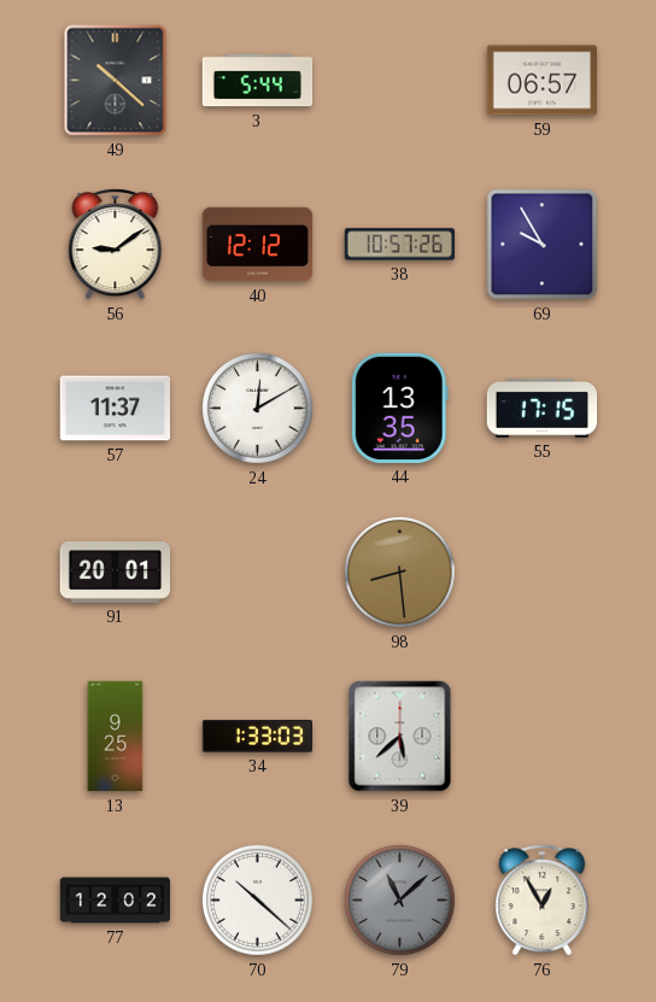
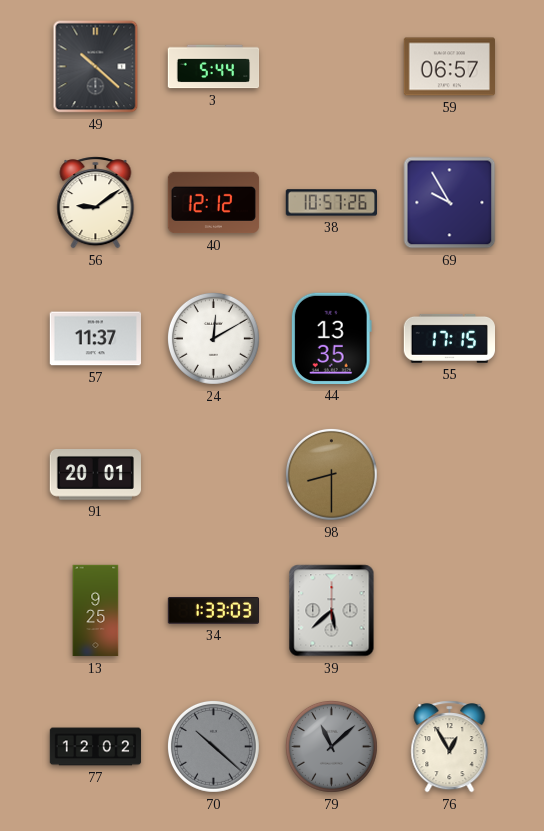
98: 8:29 -> 8:30
70 dial: white -> grey
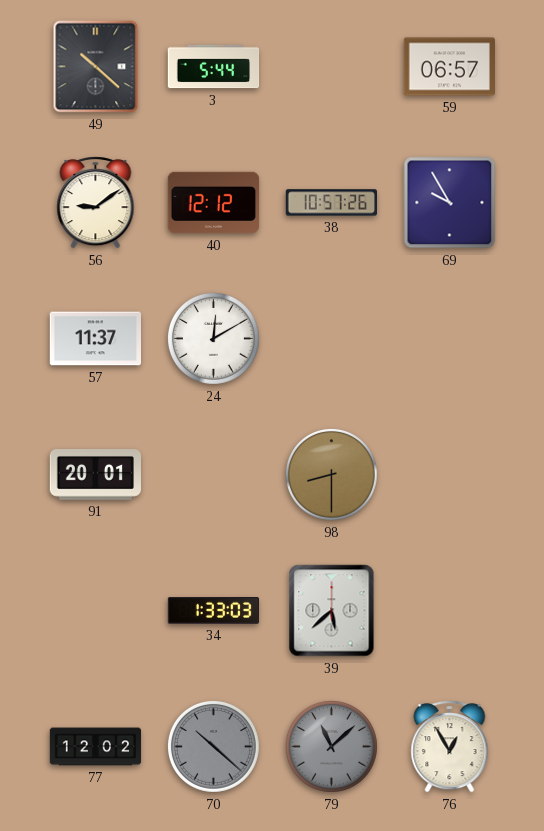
44: 13:35 -> none
55: 17:15 -> none
13: 9:25 -> none
